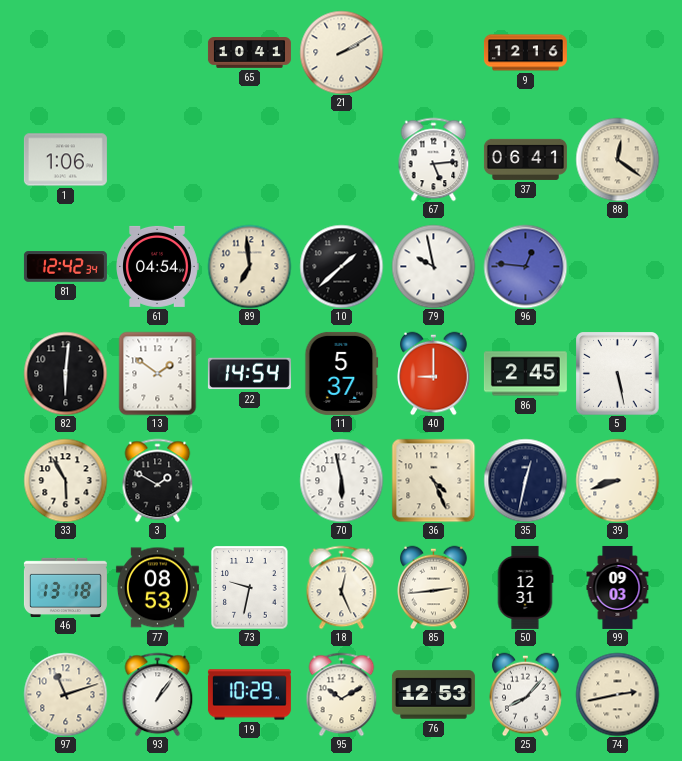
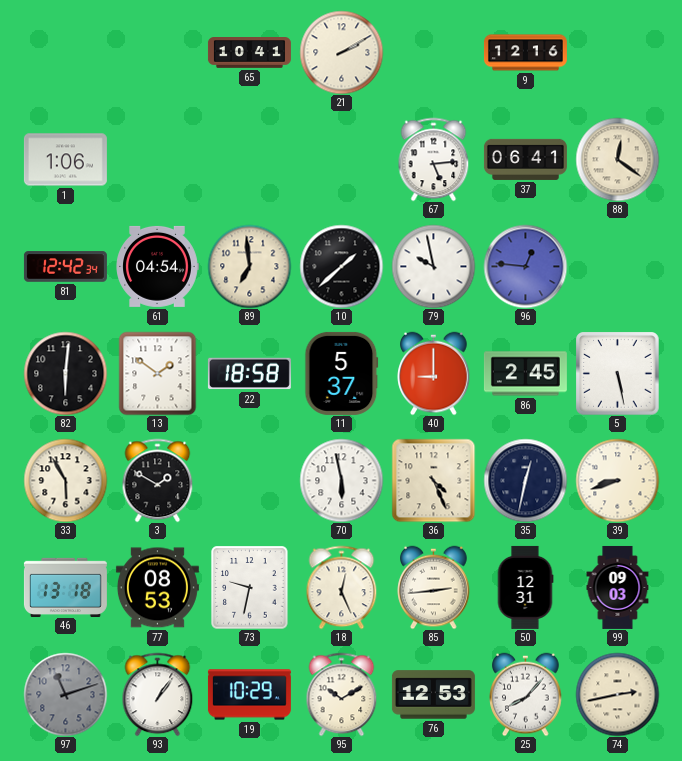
22: 14:54 -> 18:58
97 dial: cream -> grey
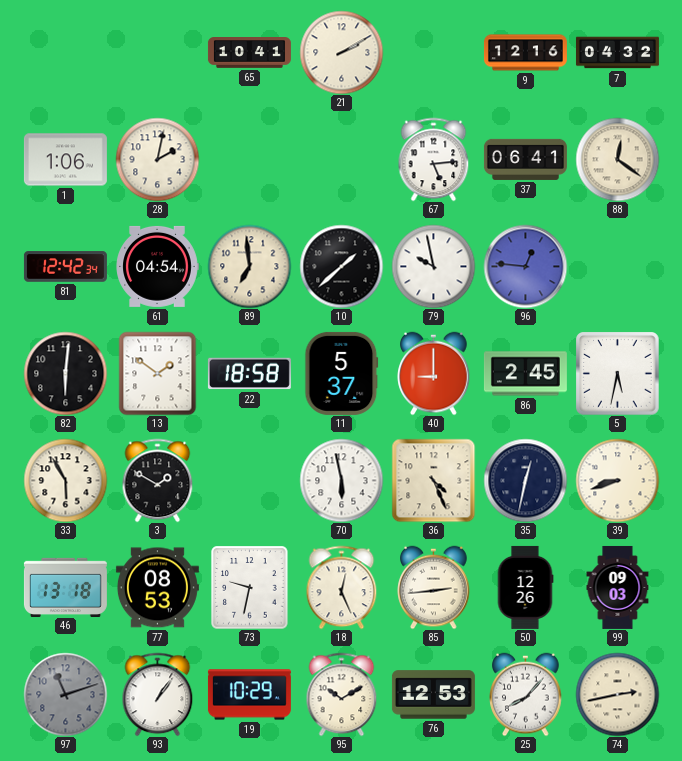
7: none -> 04:32
28: none -> 2:02
5: 5:28 -> 5:32
50: 12:31 -> 12:26
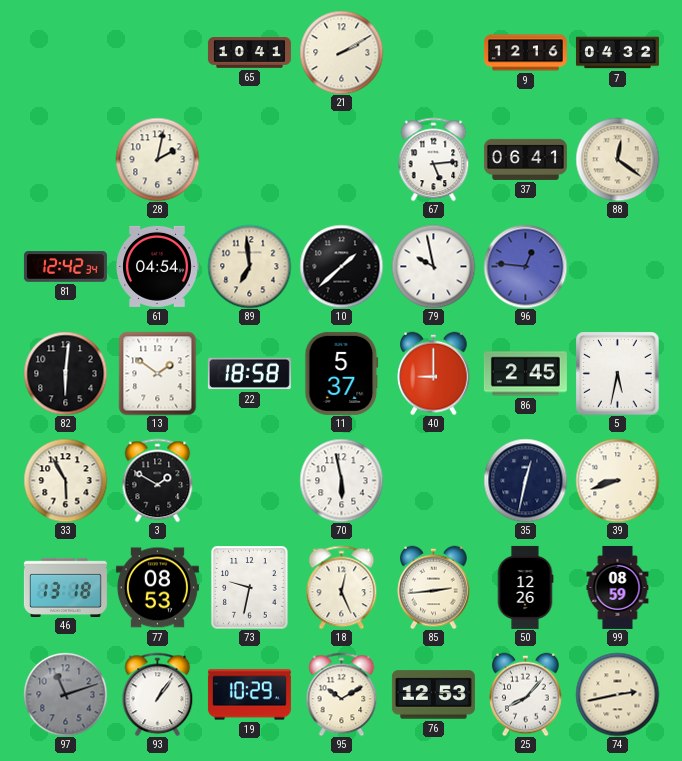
1: 1:06 -> none
36: 4:26 -> none
99: 09:03 -> 08:59
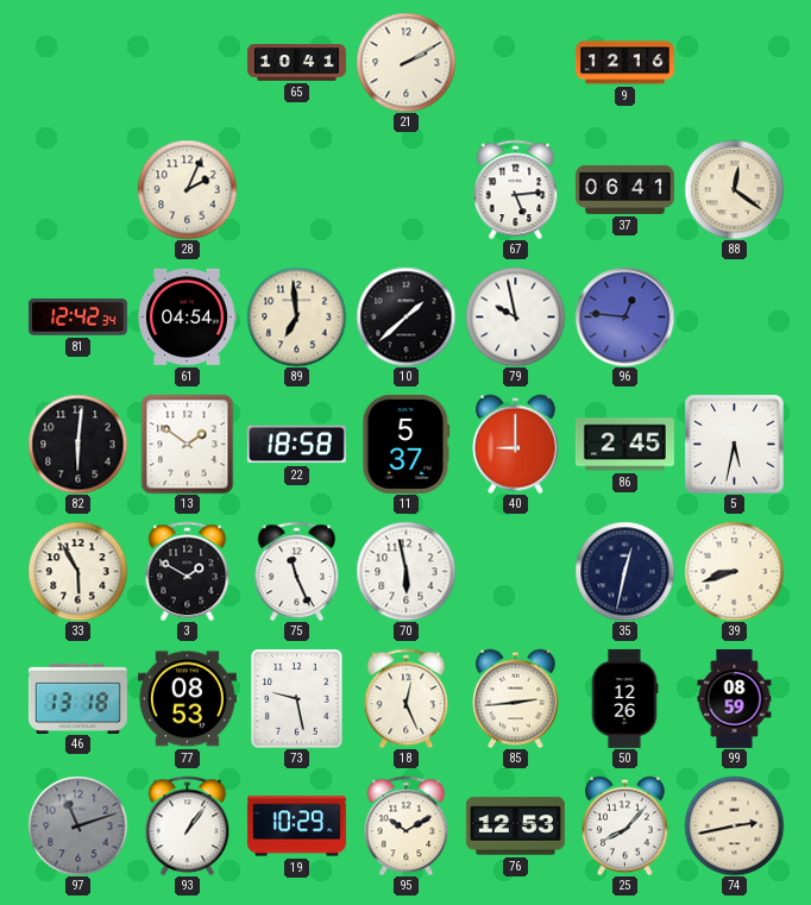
7: 04:32 -> none
28: 2:02 -> 2:04
75: none -> 11:26
73: 9:32 -> 9:28
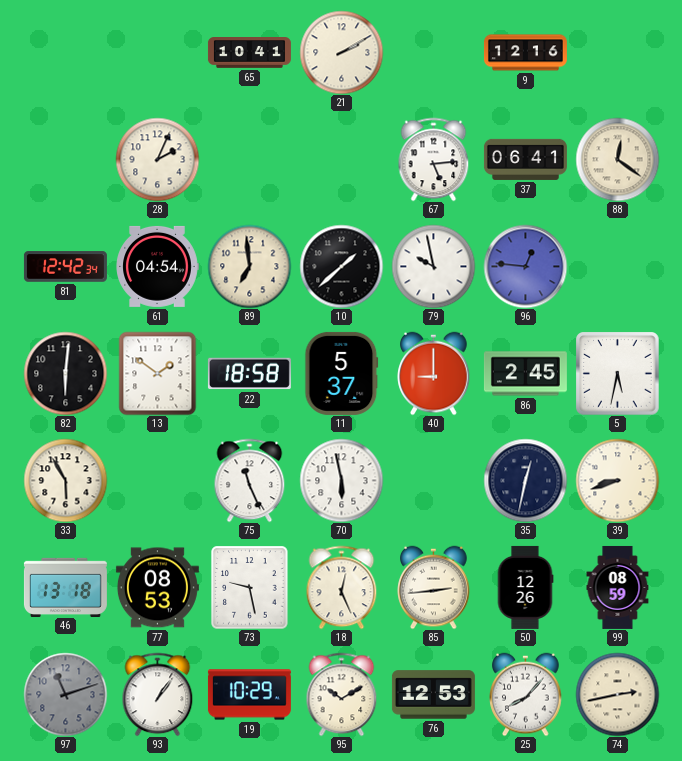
3: 1:50 -> none
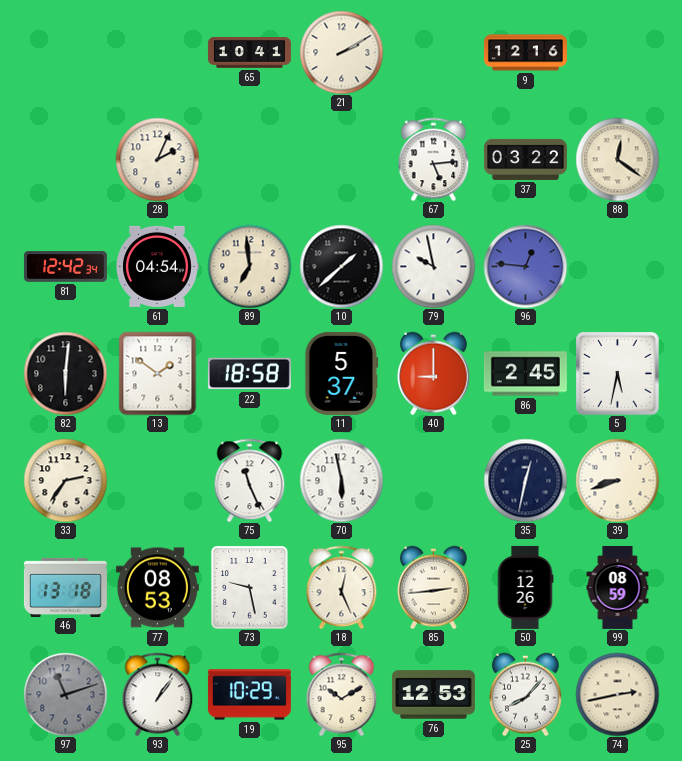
37: 06:41 -> 03:22
33: 5:55 -> 2:36
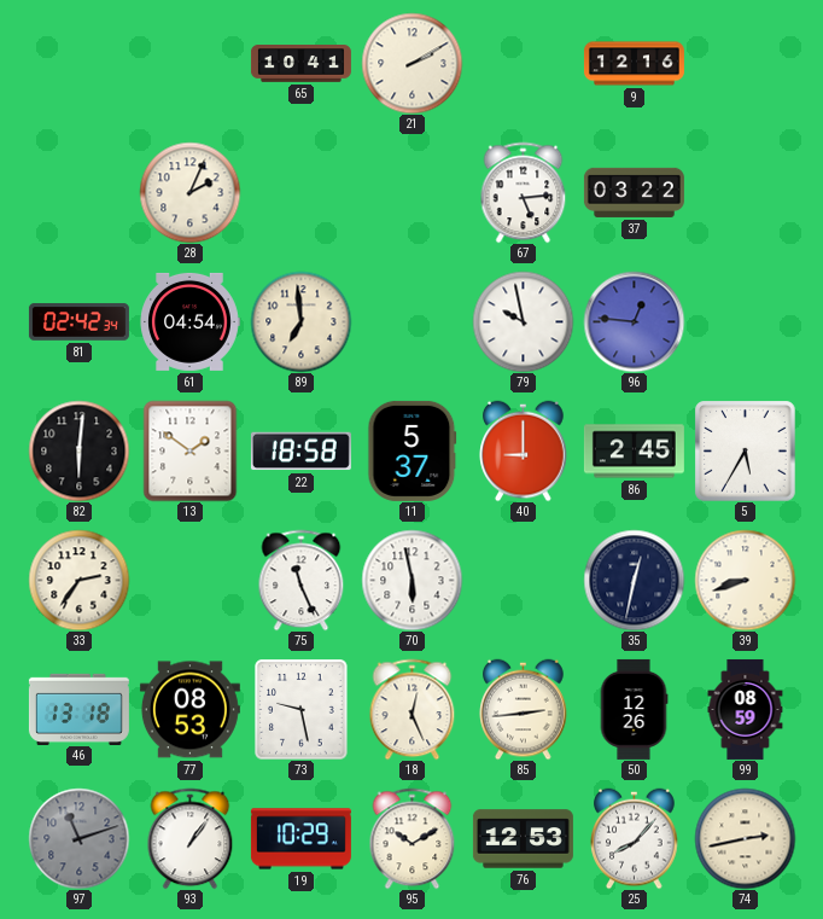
88: 12:21 -> none
81: 12:42 -> 02:42
10: 1:38 -> none
5: 5:32 -> 5:35
